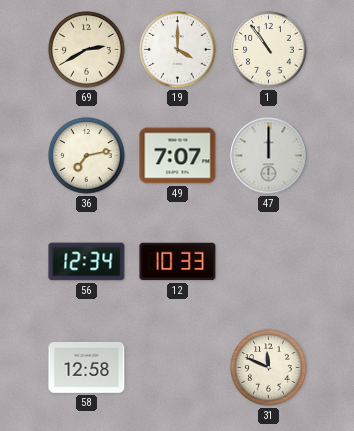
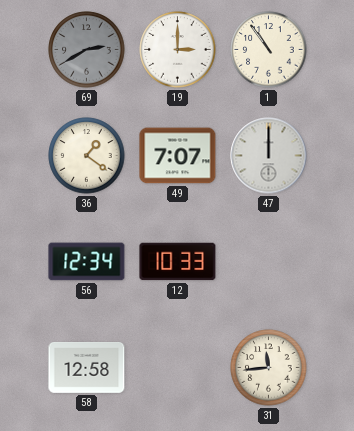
69 dial: cream -> grey
19: 4:00 -> 3:00
36: 7:13 -> 1:21
31: 11:49 -> 11:44
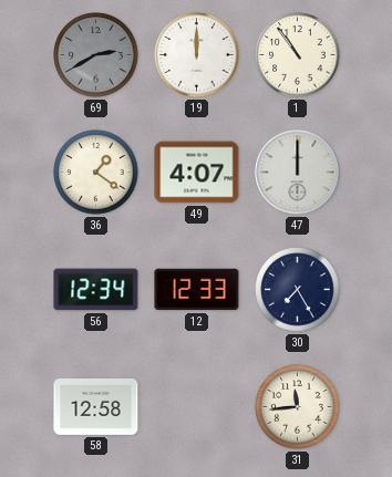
19: 3:00 -> 12:00
49: 7:07 -> 4:07
12: 10:33 -> 12:33
30: none -> 7:25
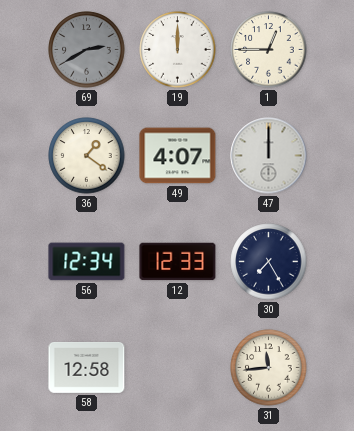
1: 10:54 -> 12:45
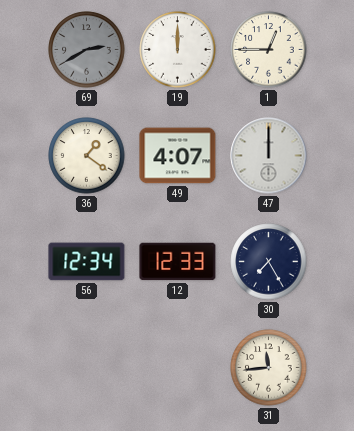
58: 12:58 -> none
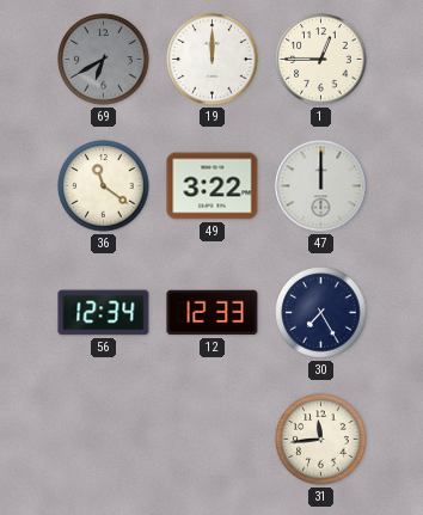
69: 2:40 -> 6:40
36: 1:21 -> 11:21
49: 4:07 -> 3:22
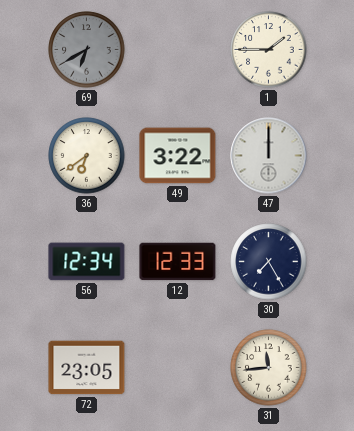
19: 12:00 -> none
1: 12:45 -> 1:45
36: 11:21 -> 6:39
72: none -> 23:05
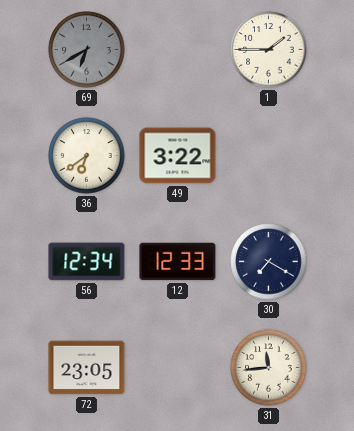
47: 12:00 -> none
30: 7:25 -> 7:20
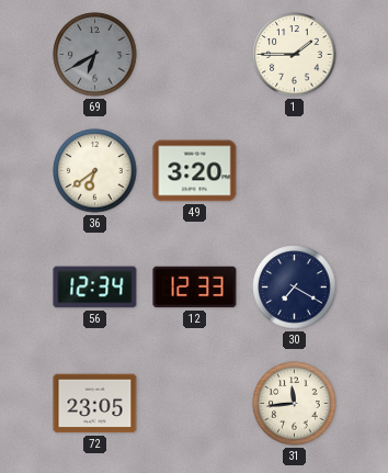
49: 3:22 -> 3:20
